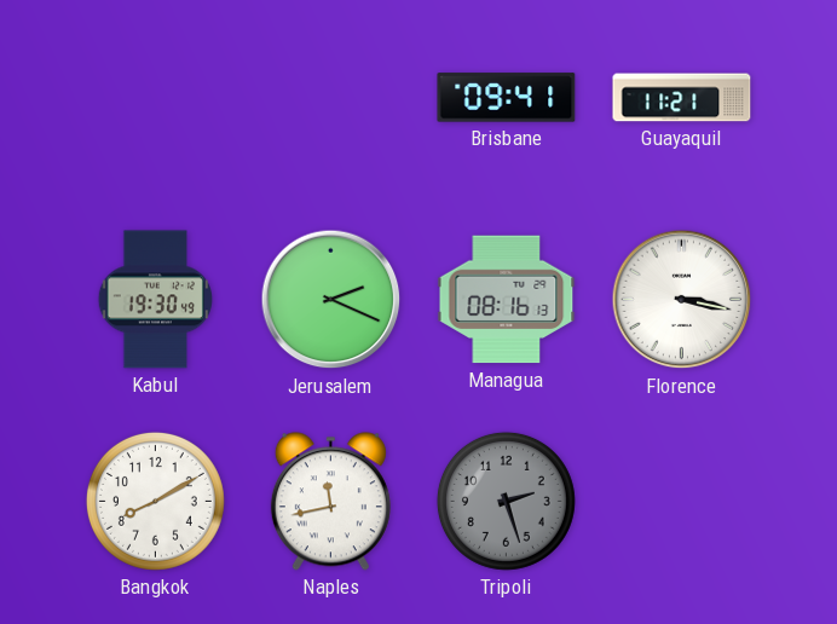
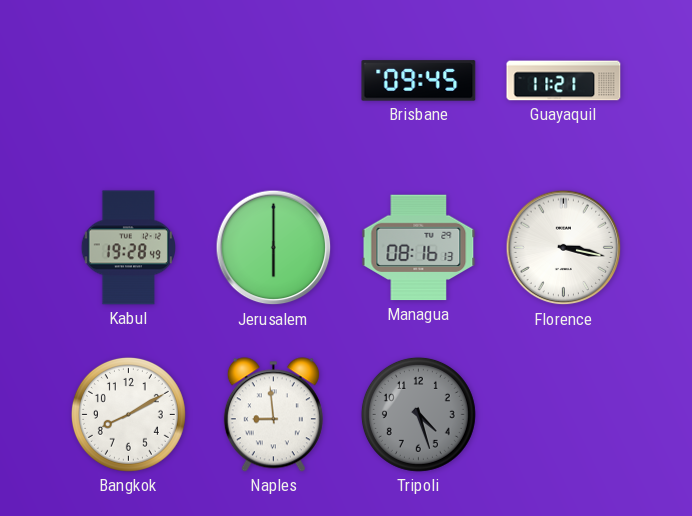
Brisbane: 09:41 -> 09:45
Kabul: 19:30 -> 19:28
Jerusalem: 2:19 -> 6:00
Naples: 11:43 -> 8:59
Tripoli: 2:27 -> 4:27
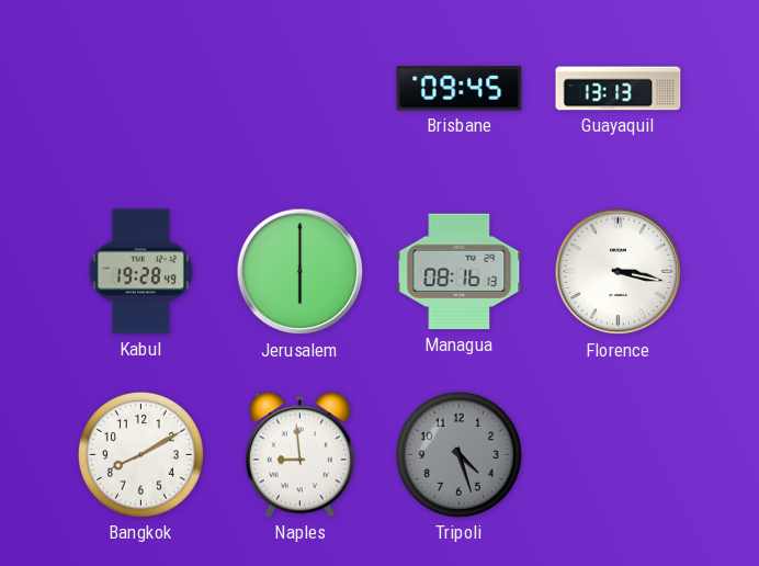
Guayaquil: 11:21 -> 13:13
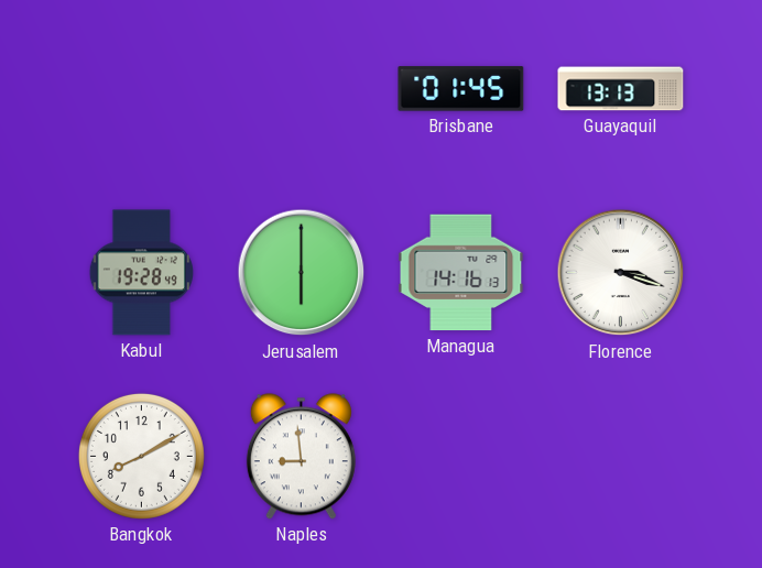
Brisbane: 09:45 -> 01:45
Managua: 08:16 -> 14:16
Florence: 3:17 -> 3:18
Tripoli: 4:27 -> none
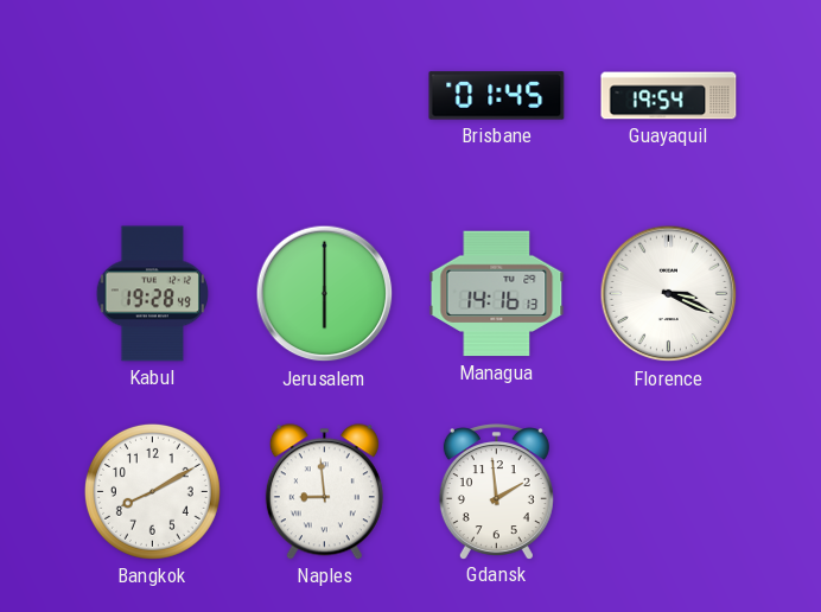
Guayaquil: 13:13 -> 19:54
Florence: 3:18 -> 3:19
Gdansk: none -> 1:59
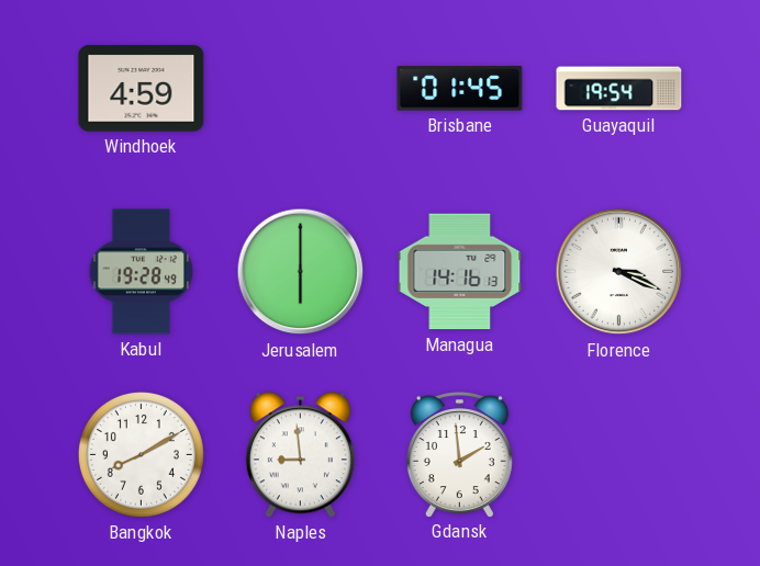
Windhoek: none -> 4:59
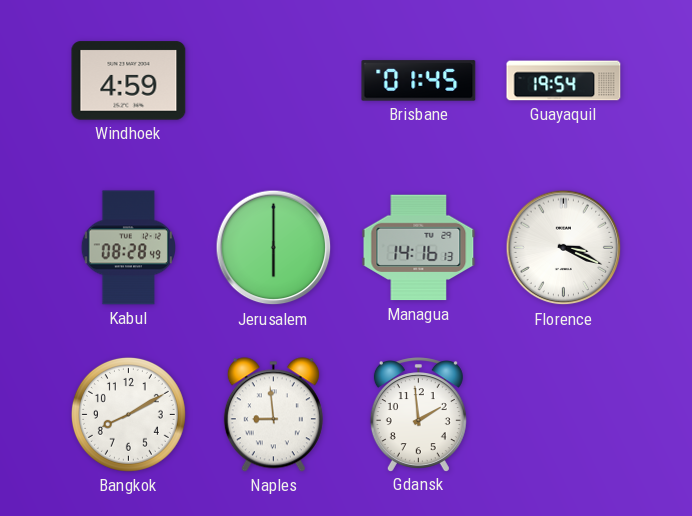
Kabul: 19:28 -> 08:28
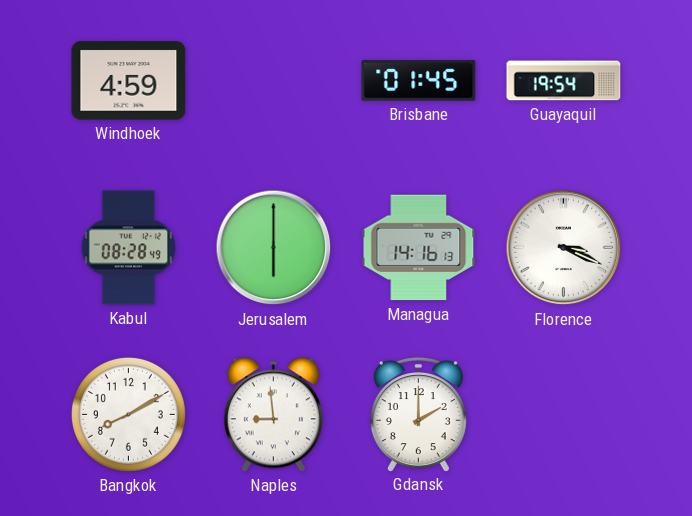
Gdansk: 1:59 -> 2:00
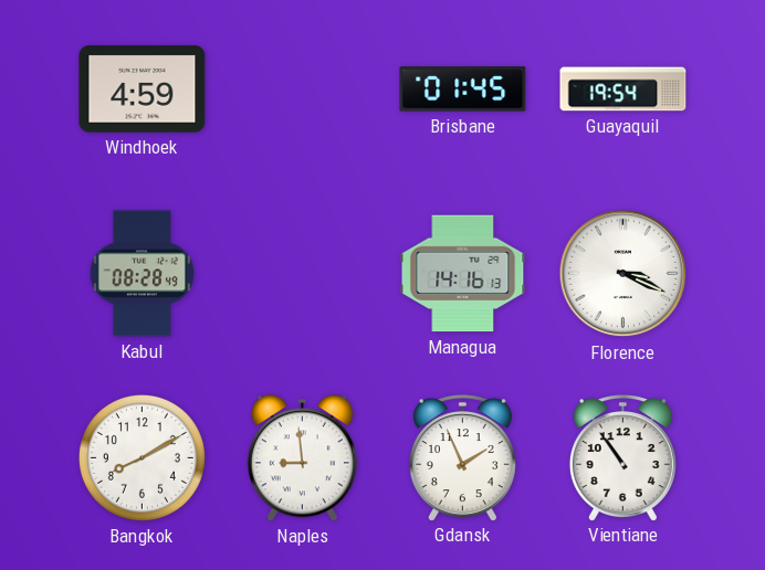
Jerusalem: 6:00 -> none
Gdansk: 2:00 -> 1:56
Vientiane: none -> 10:54
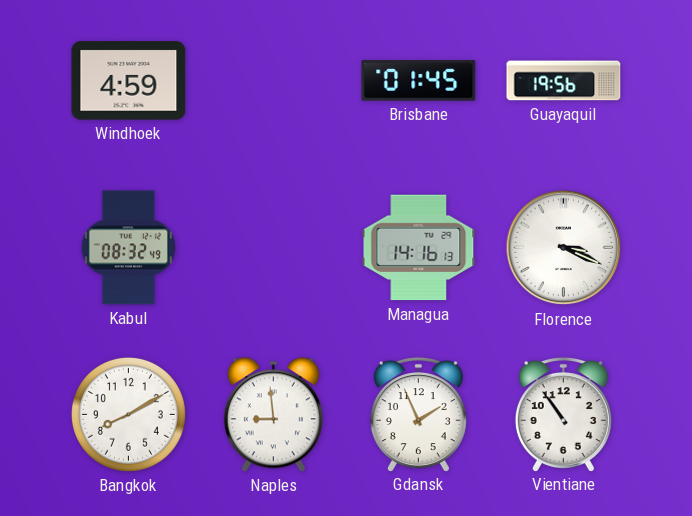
Guayaquil: 19:54 -> 19:56
Kabul: 08:28 -> 08:32
